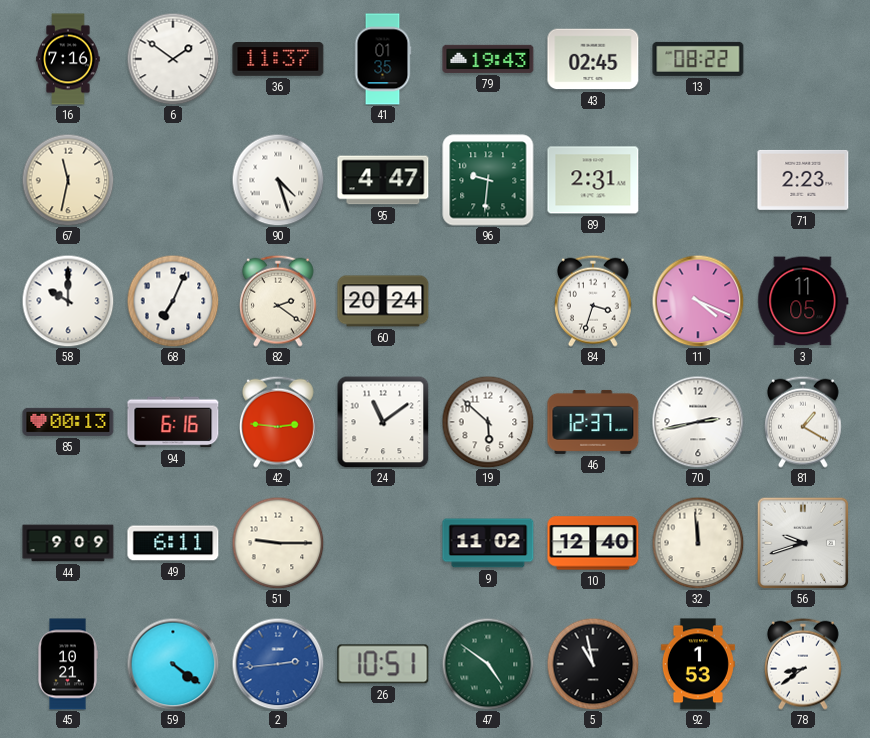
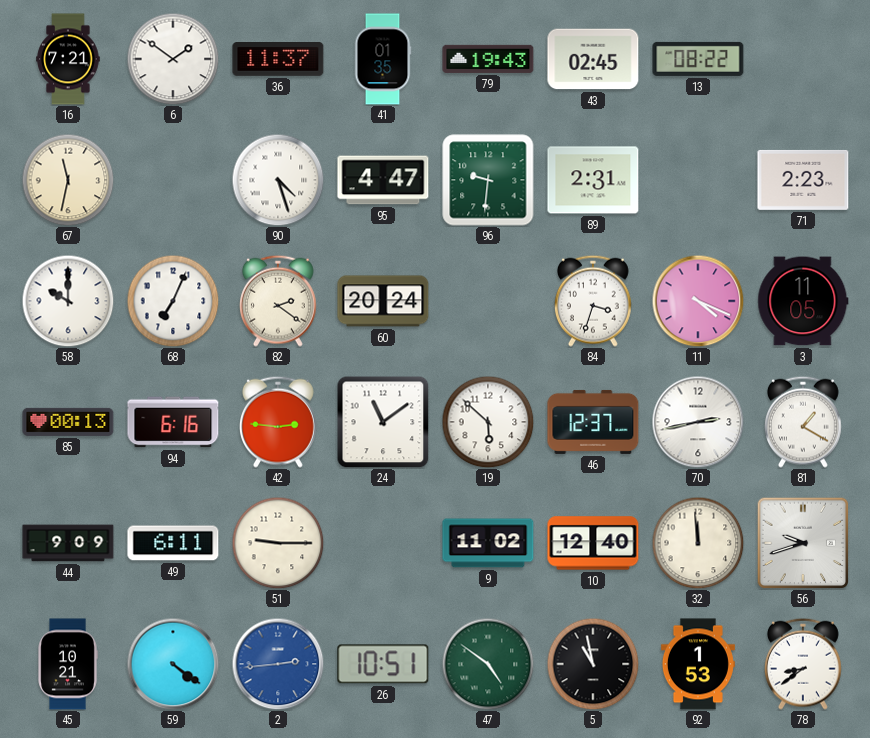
16: 7:16 -> 7:21
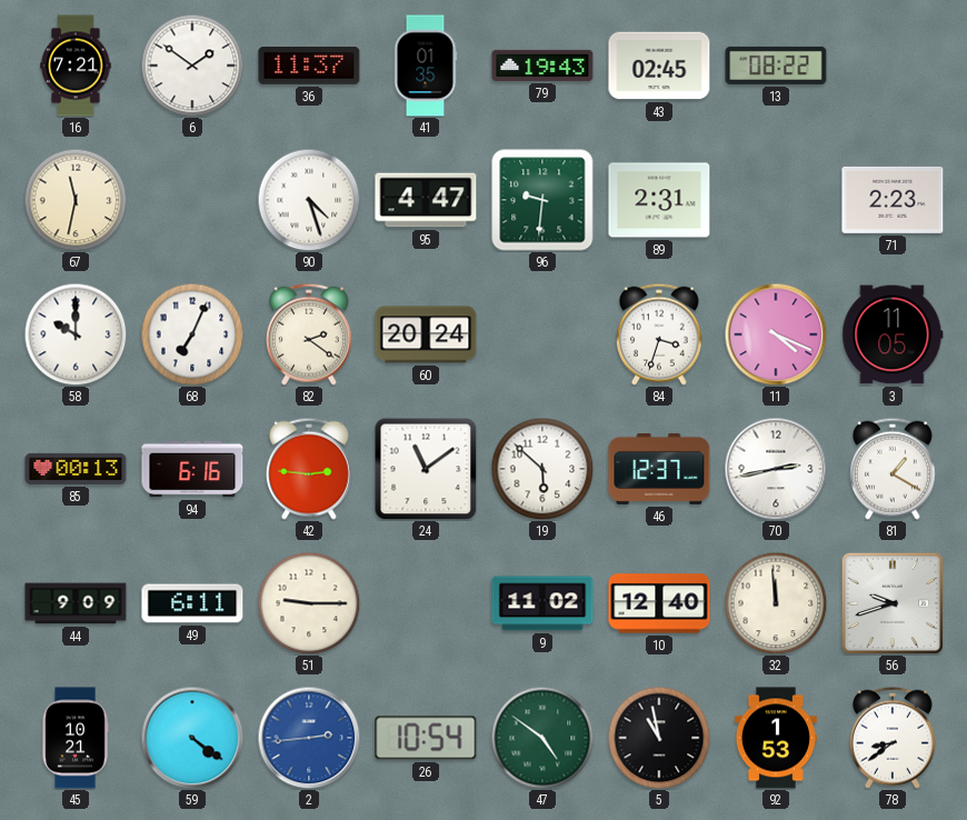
26: 10:51 -> 10:54
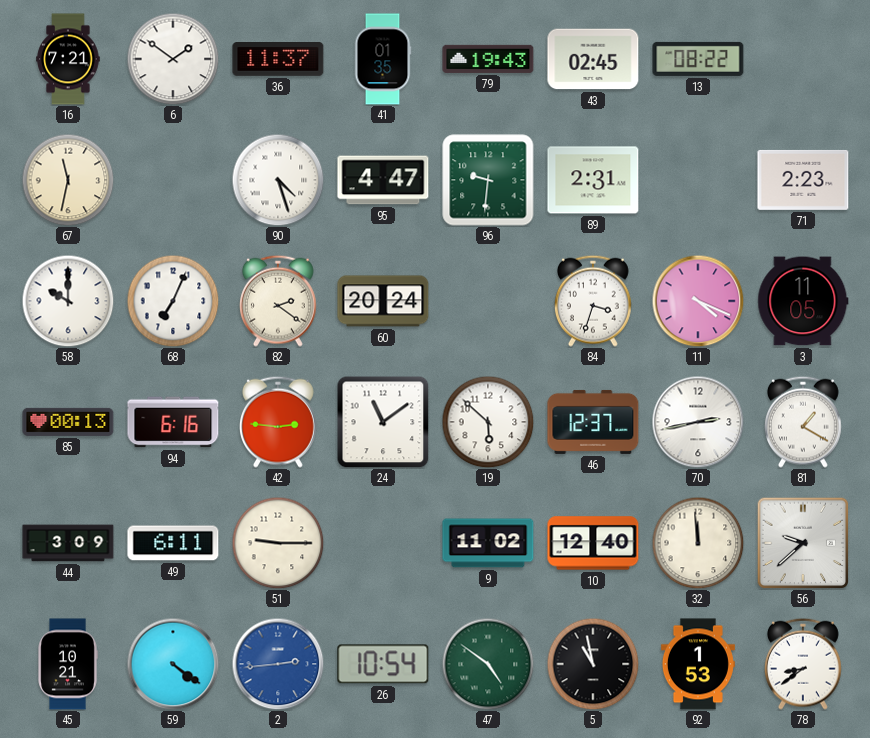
44: 9:09 -> 3:09
56: 9:42 -> 9:38
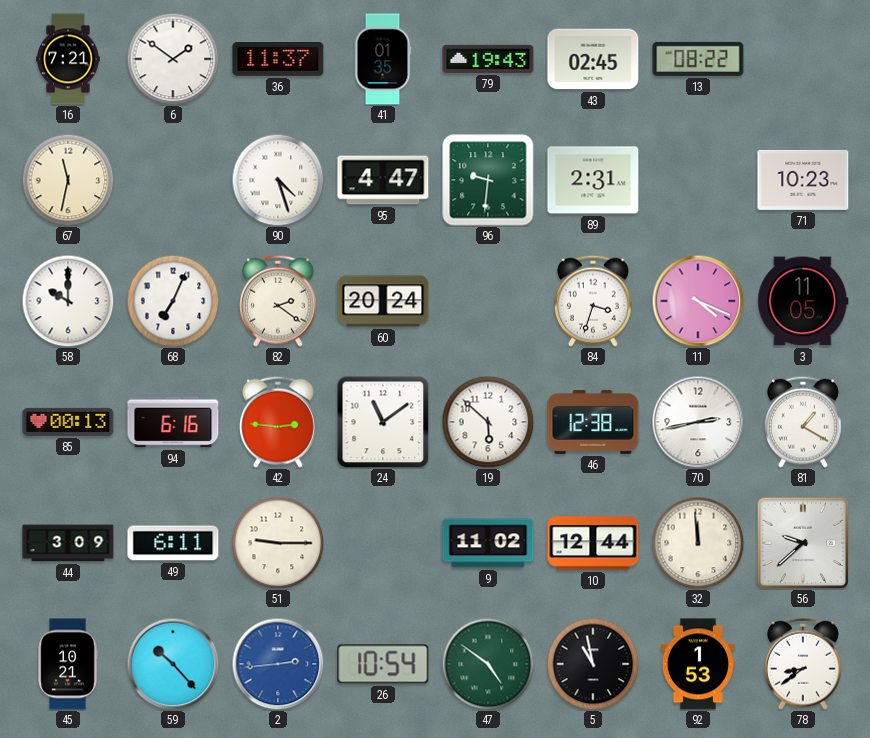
71: 2:23 -> 10:23
46: 12:37 -> 12:38
10: 12:40 -> 12:44
59: 4:21 -> 10:23
